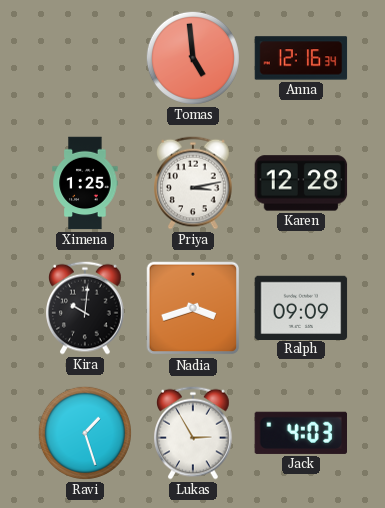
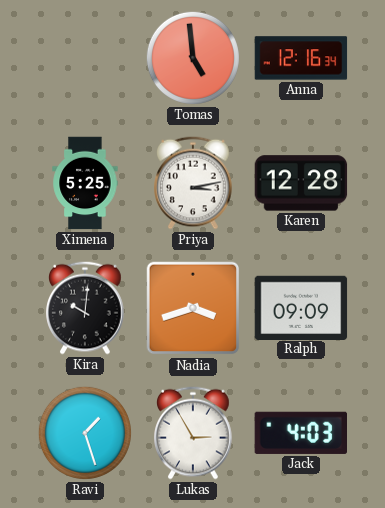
Ximena: 1:25 -> 5:25
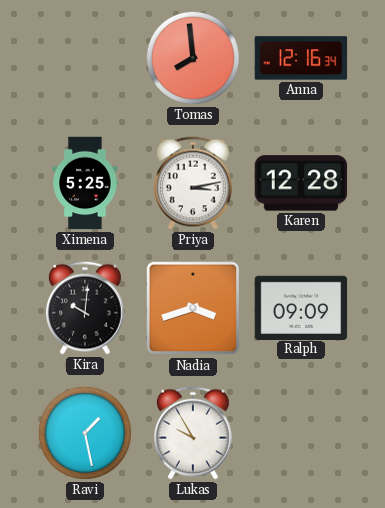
Tomas: 4:59 -> 7:59
Ravi: 1:27 -> 1:28
Lukas: 2:55 -> 9:55
Jack: 4:03 -> none
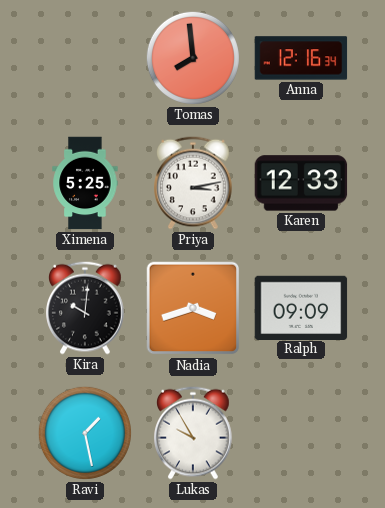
Karen: 12:28 -> 12:33
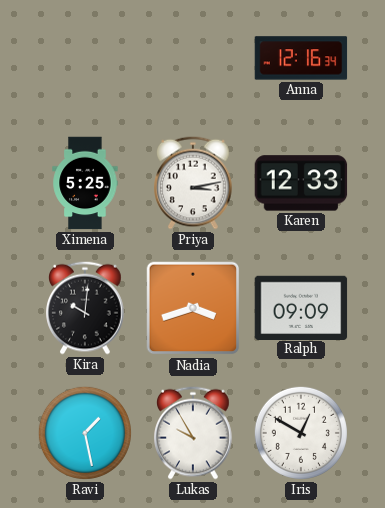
Tomas: 7:59 -> none
Iris: none -> 12:50
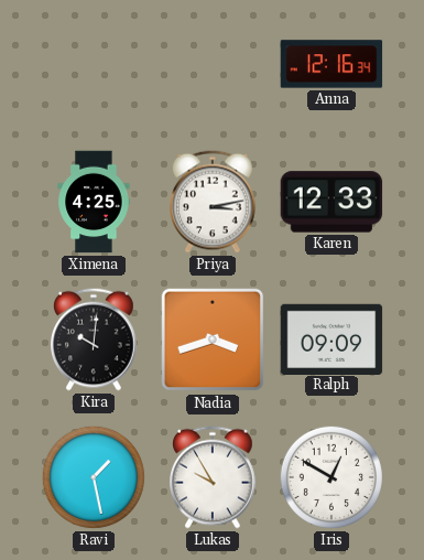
Ximena: 5:25 -> 4:25
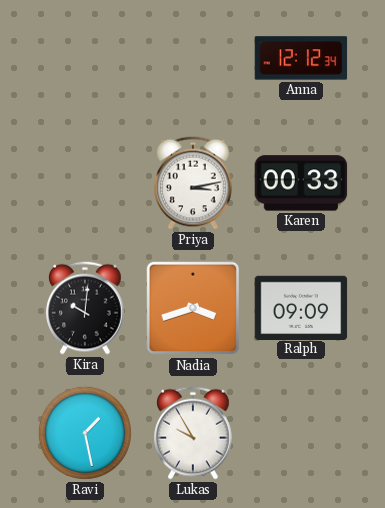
Anna: 12:16 -> 12:12
Ximena: 4:25 -> none
Karen: 12:33 -> 00:33
Iris: 12:50 -> none
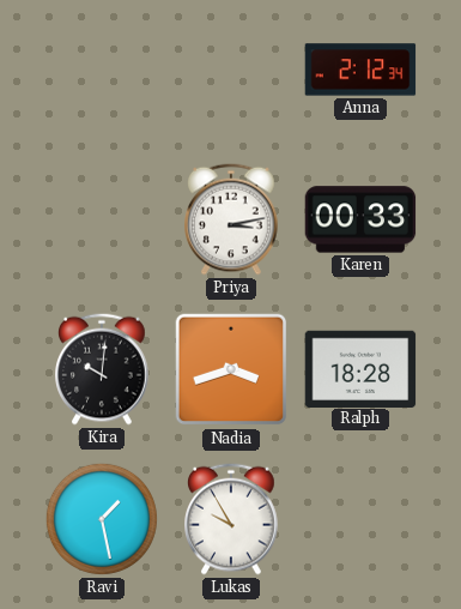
Anna: 12:12 -> 2:12
Ralph: 09:09 -> 18:28
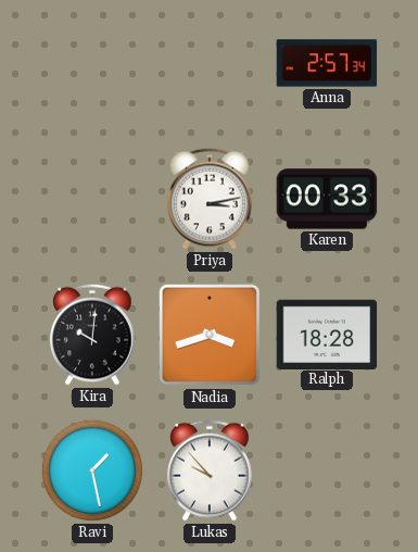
Anna: 2:12 -> 2:57
Lukas: 9:55 -> 9:53
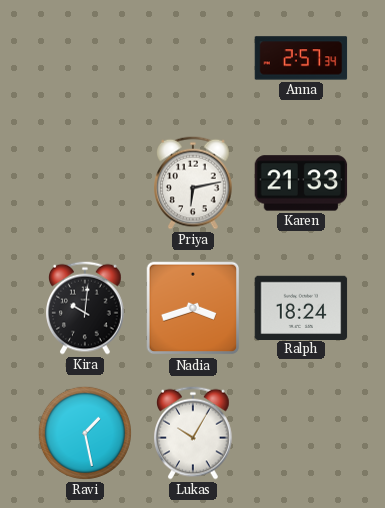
Priya: 3:13 -> 6:13
Karen: 00:33 -> 21:33
Ralph: 18:28 -> 18:24
Lukas: 9:53 -> 10:05
